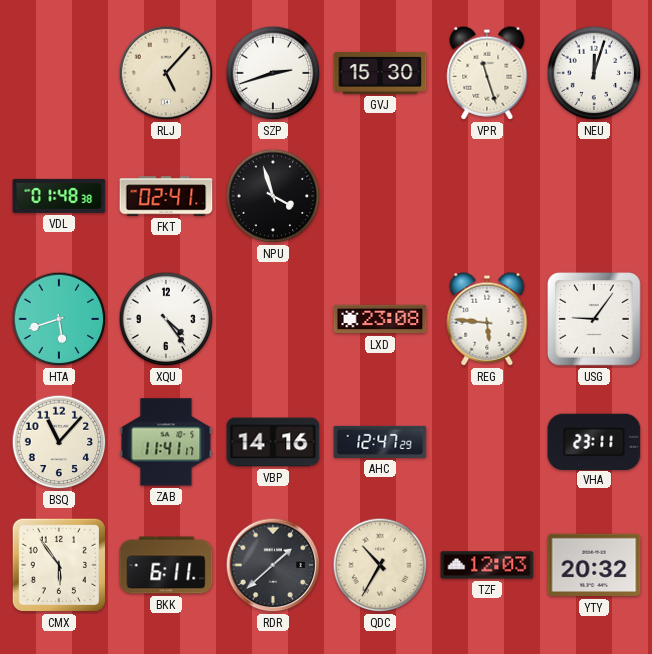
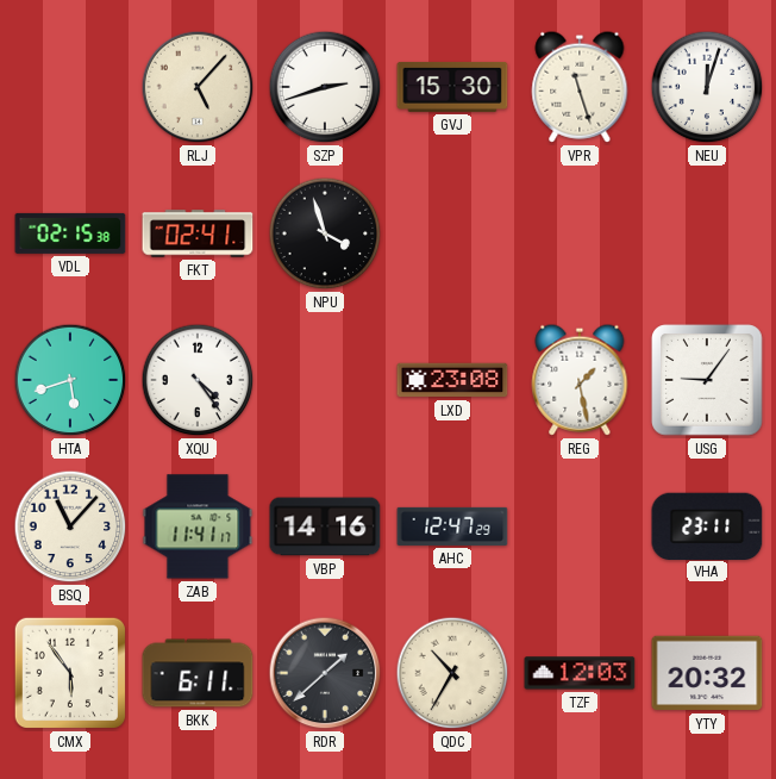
VDL: 01:48 -> 02:15
REG: 5:46 -> 1:28
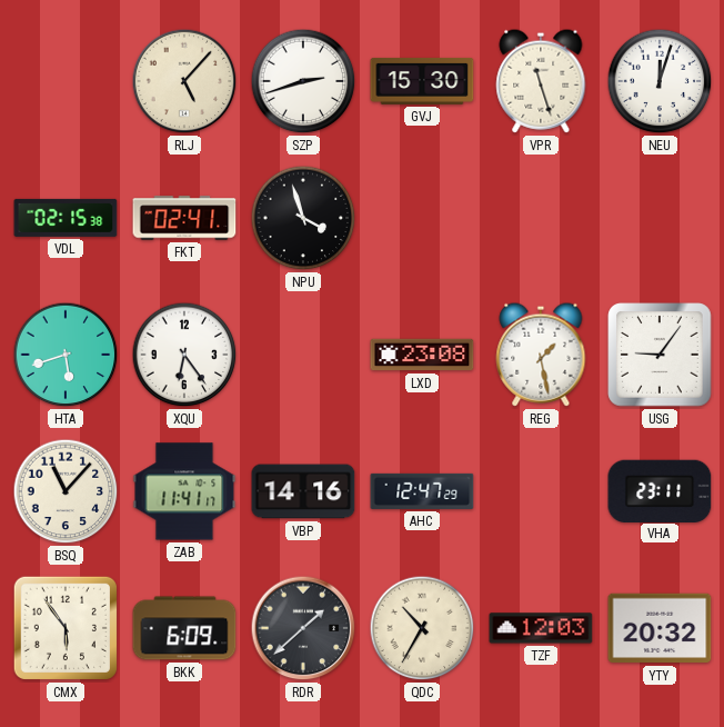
XQU: 4:24 -> 6:24
BKK: 6:11 -> 6:09
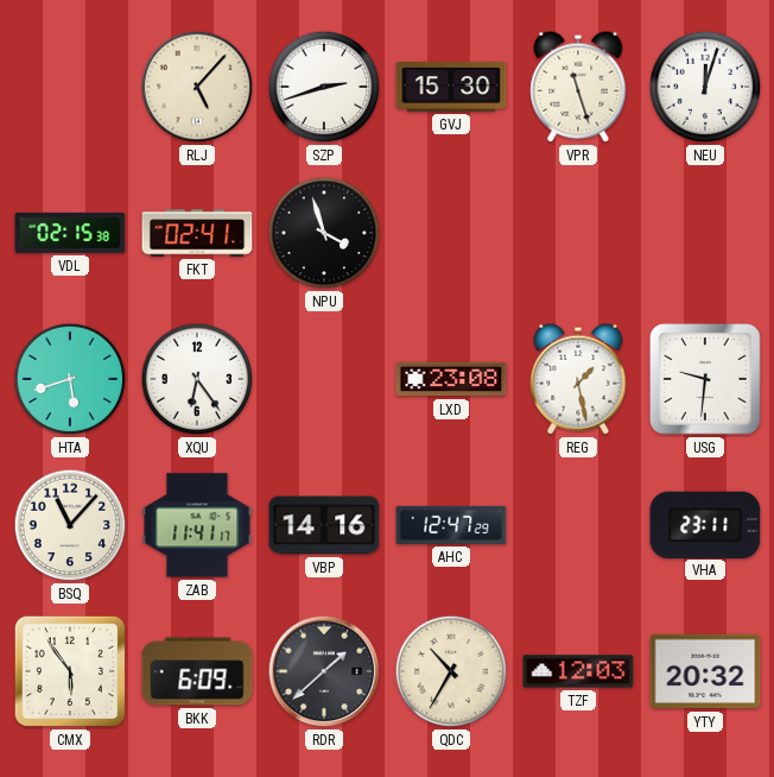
USG: 9:06 -> 9:31
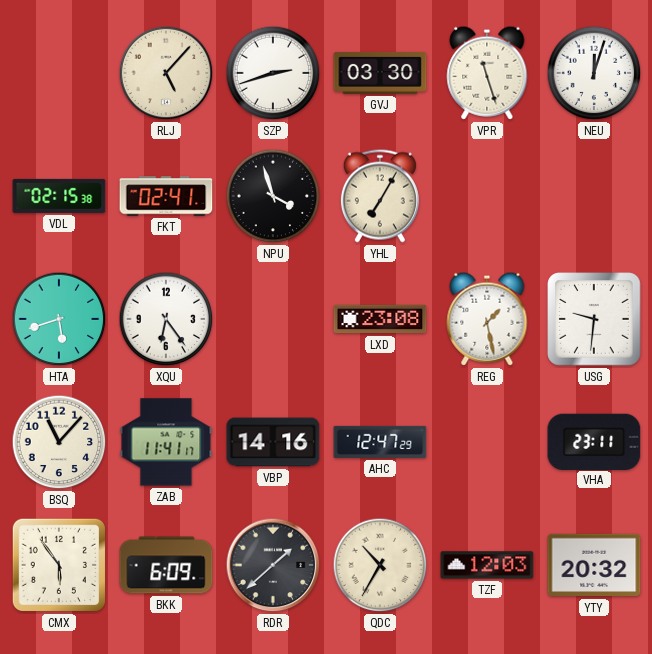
GVJ: 15:30 -> 03:30
YHL: none -> 7:05
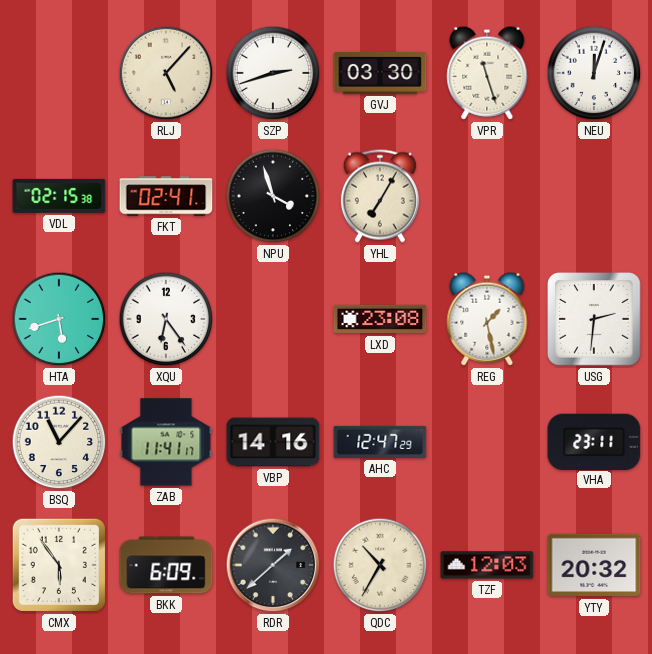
USG: 9:31 -> 2:31
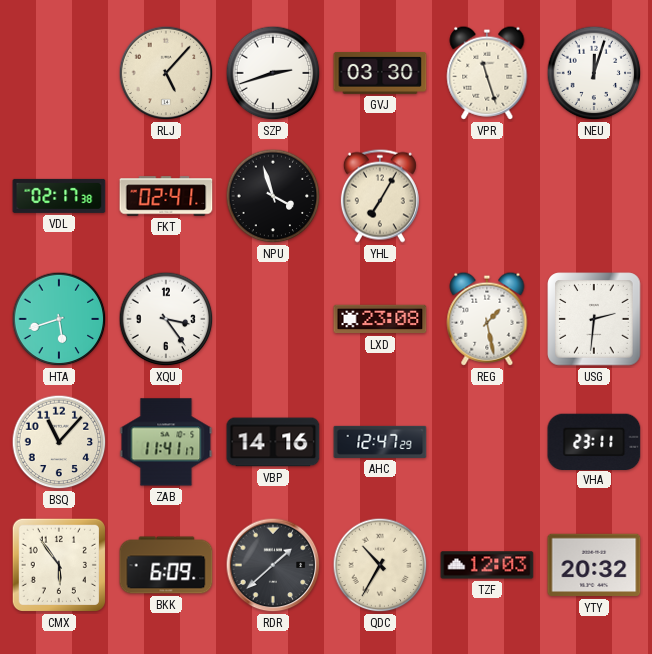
VDL: 02:15 -> 02:17
XQU: 6:24 -> 3:24
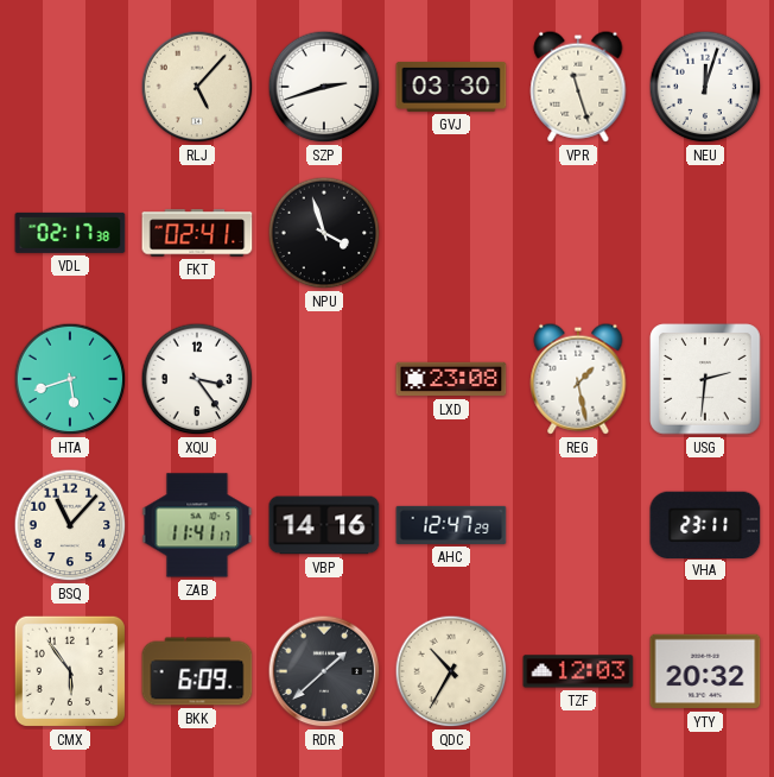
YHL: 7:05 -> none
